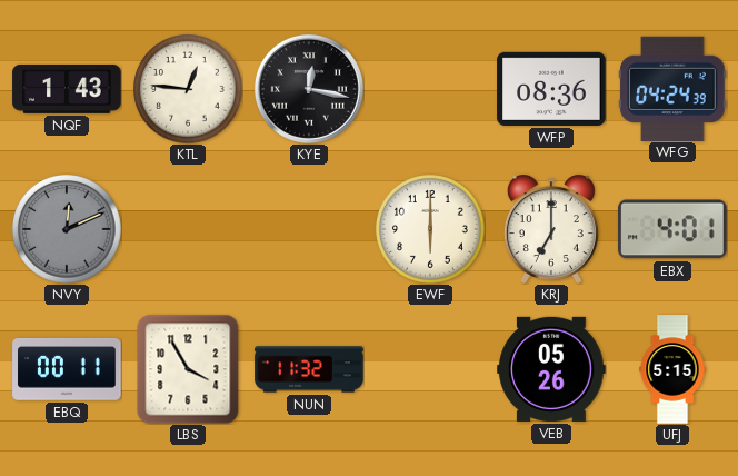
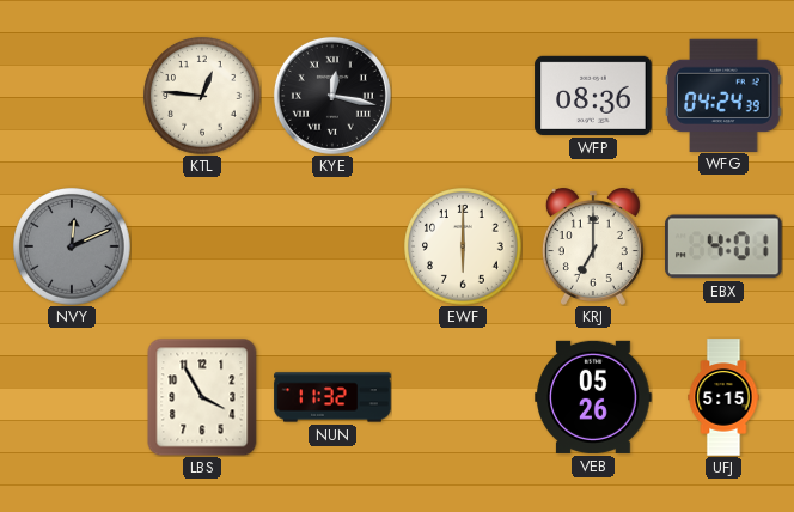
NQF: 1:43 -> none
EBQ: 00:11 -> none
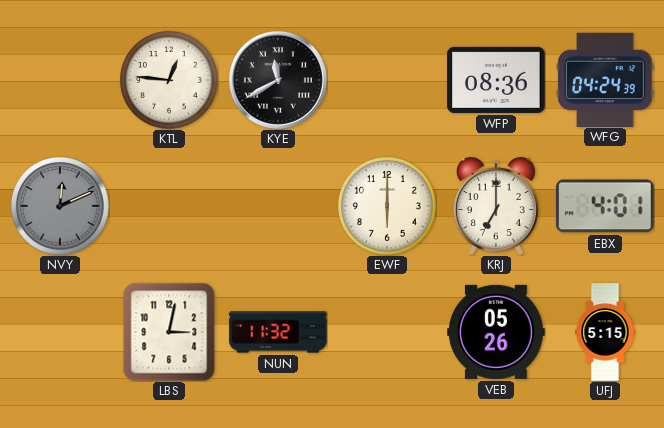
KYE: 12:17 -> 11:40
LBS: 3:55 -> 3:02
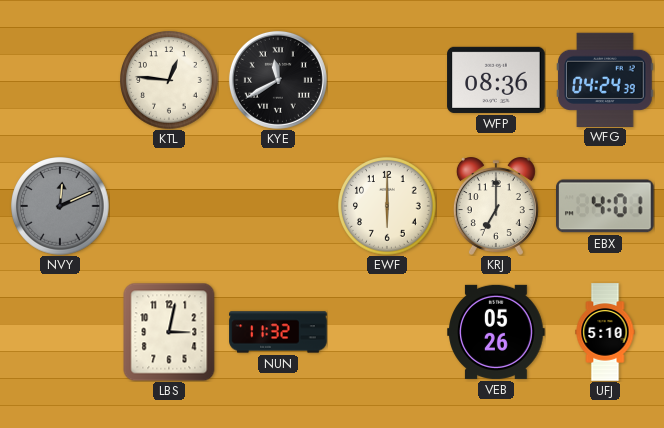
UFJ: 5:15 -> 5:10
